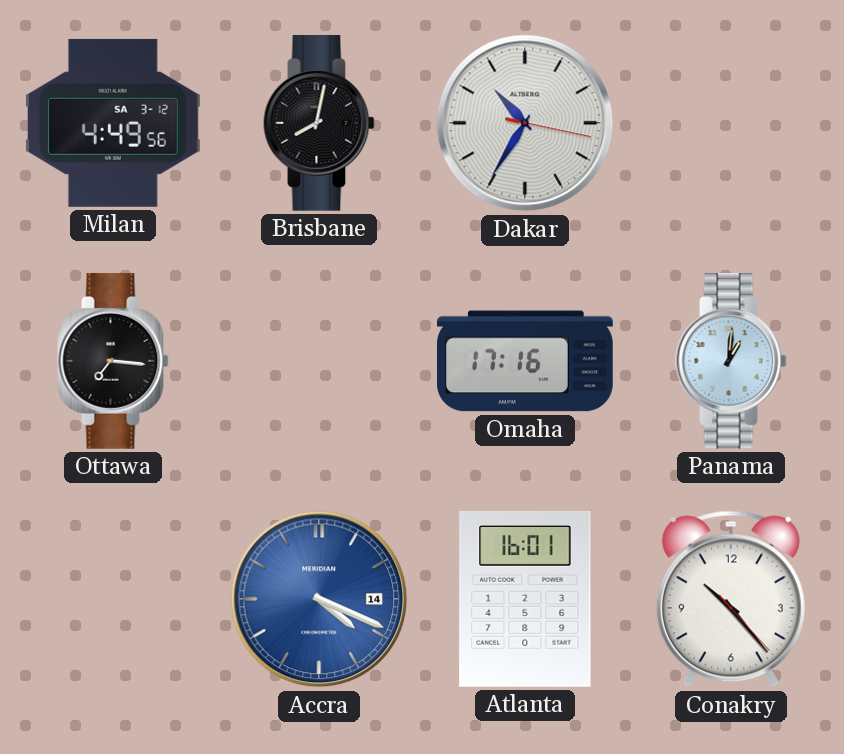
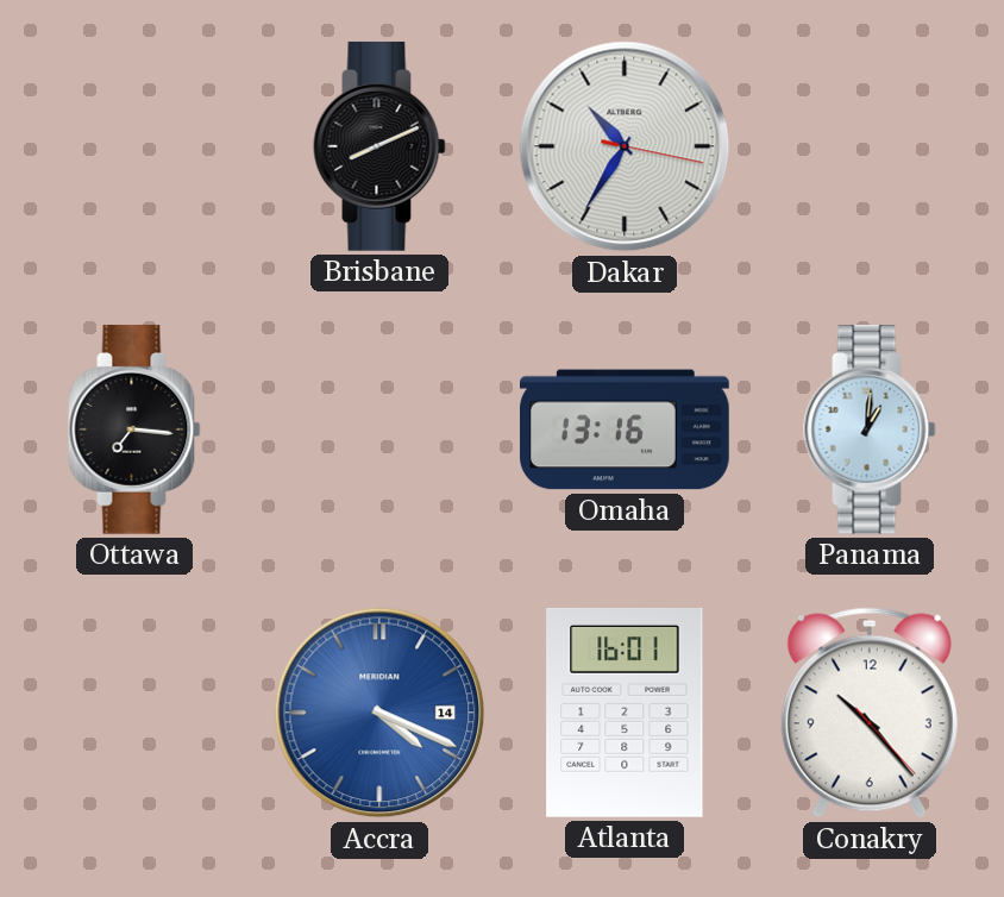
Milan: 4:49 -> none
Brisbane: 8:02 -> 8:11
Omaha: 17:16 -> 13:16
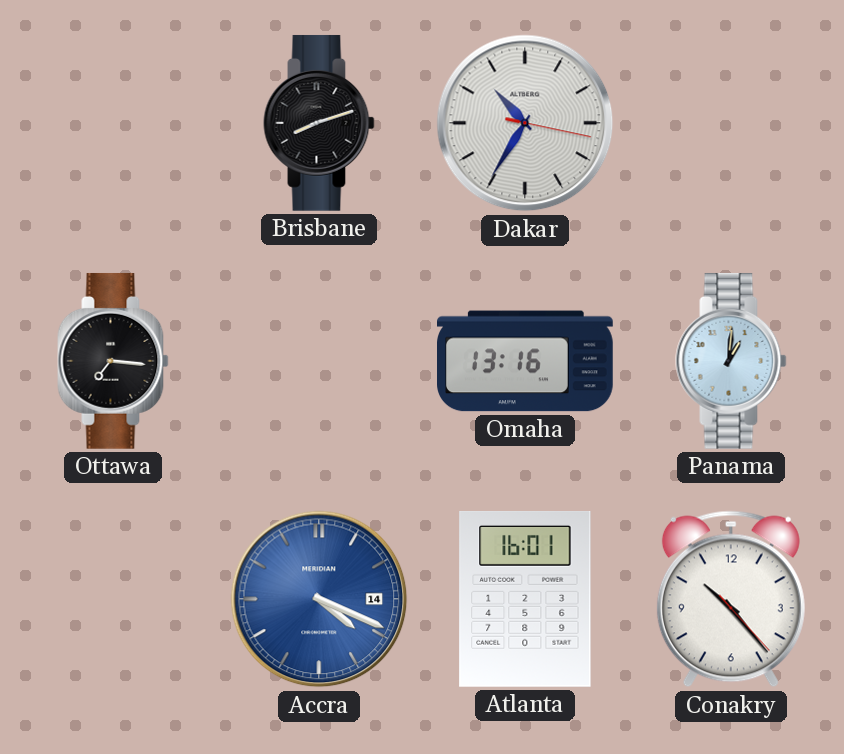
Brisbane: 8:11 -> 8:12
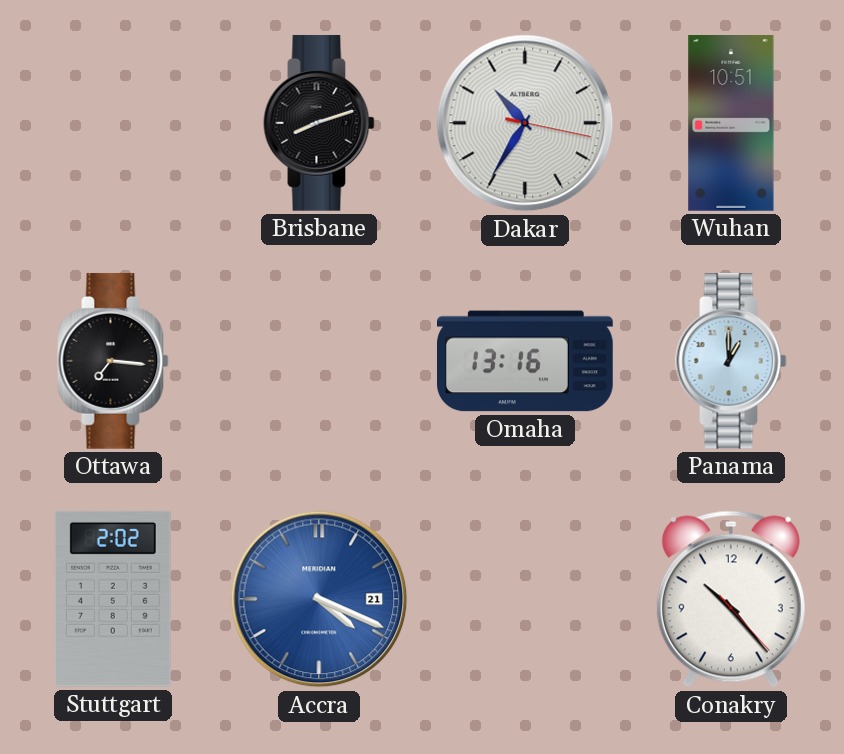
Wuhan: none -> 10:51
Panama: 1:01 -> 1:00
Stuttgart: none -> 2:02
Accra date: 14 -> 21
Atlanta: 16:01 -> none
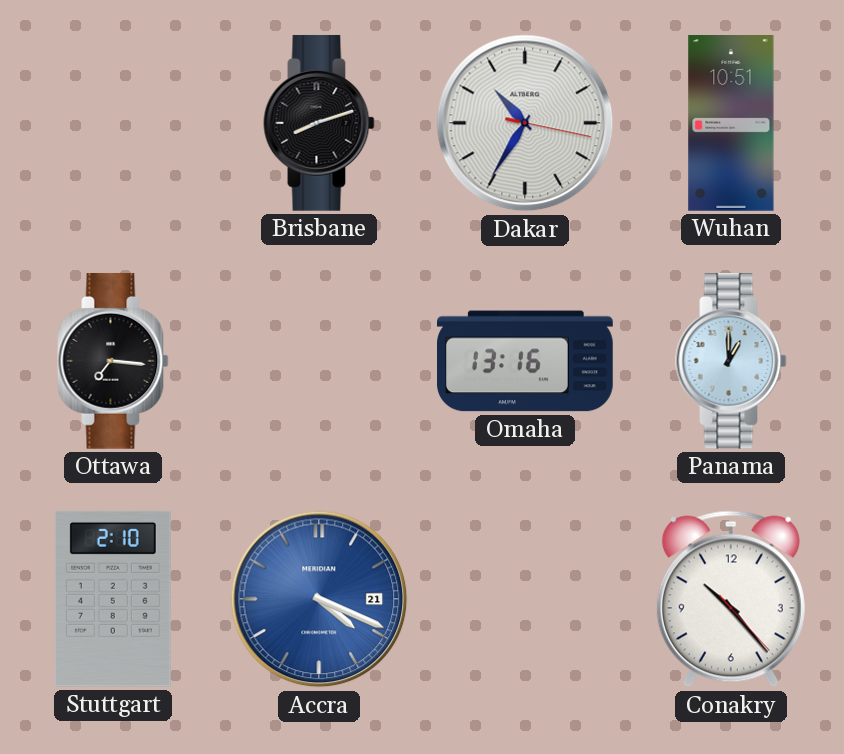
Stuttgart: 2:02 -> 2:10
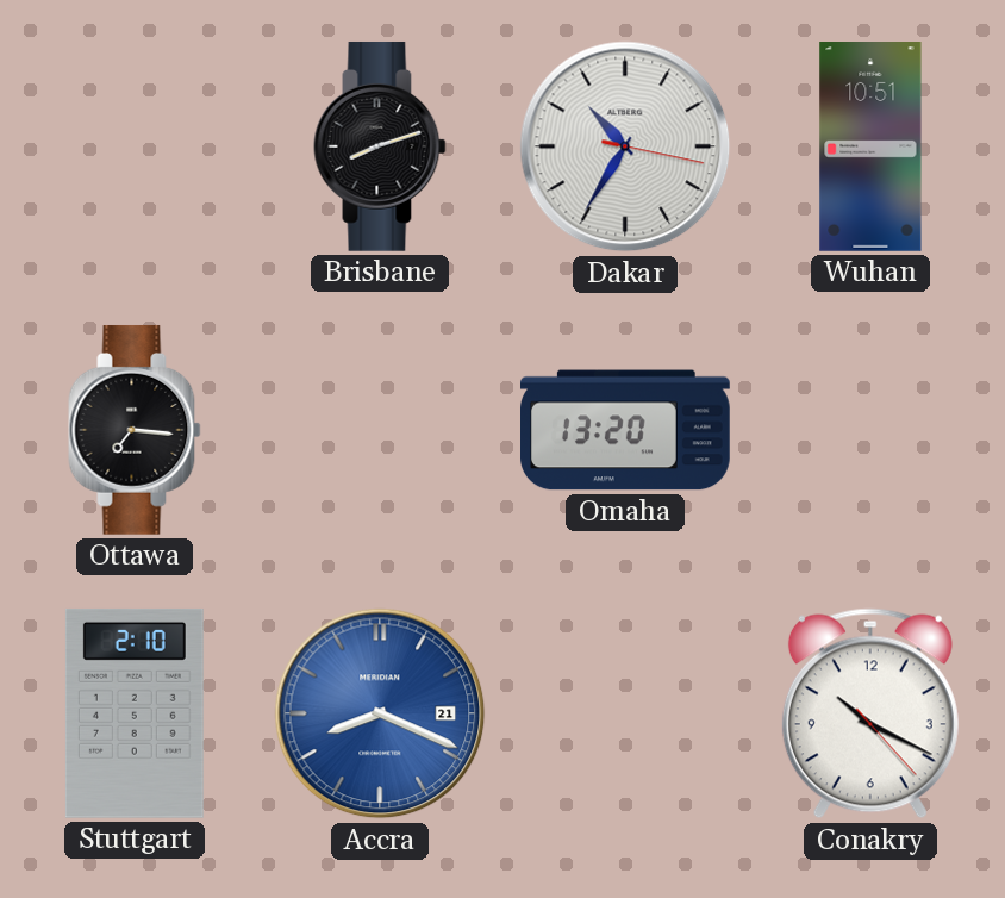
Omaha: 13:16 -> 13:20
Panama: 1:00 -> none
Accra: 4:19 -> 8:19
Conakry: 10:23 -> 10:19
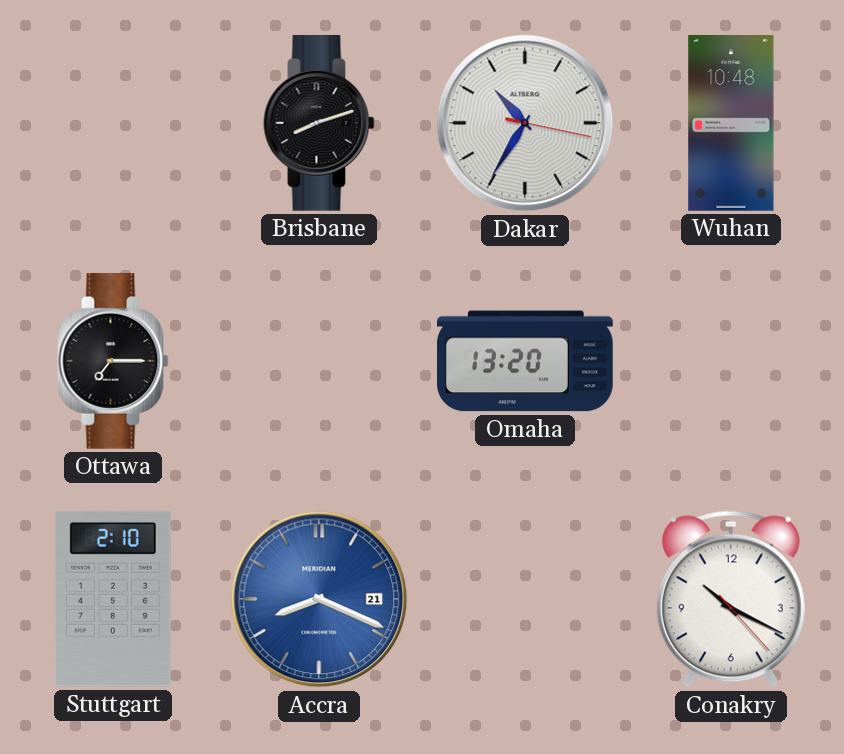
Wuhan: 10:51 -> 10:48
Ottawa: 7:16 -> 7:15
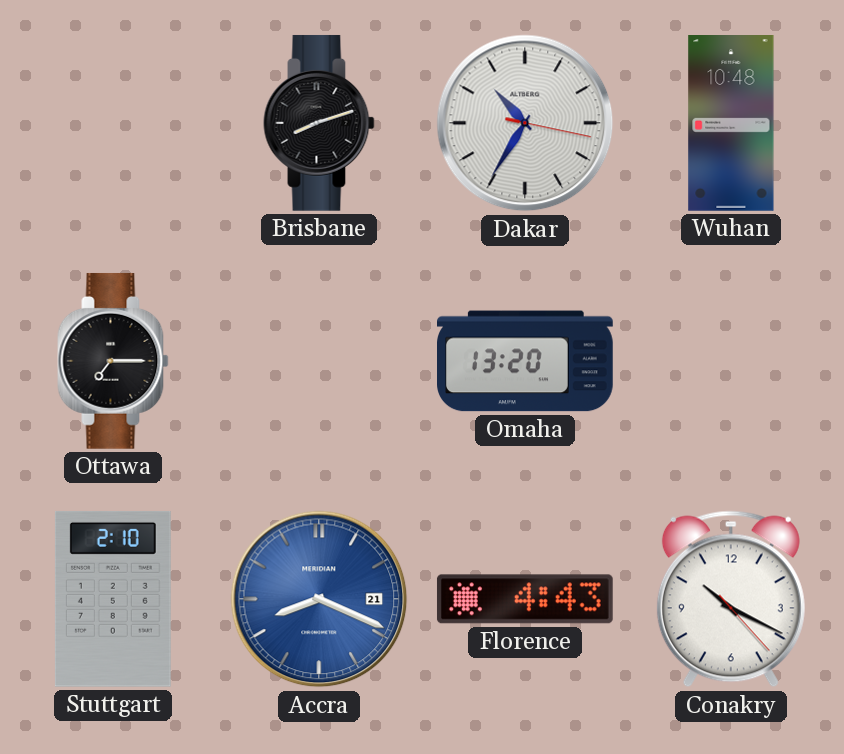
Florence: none -> 4:43
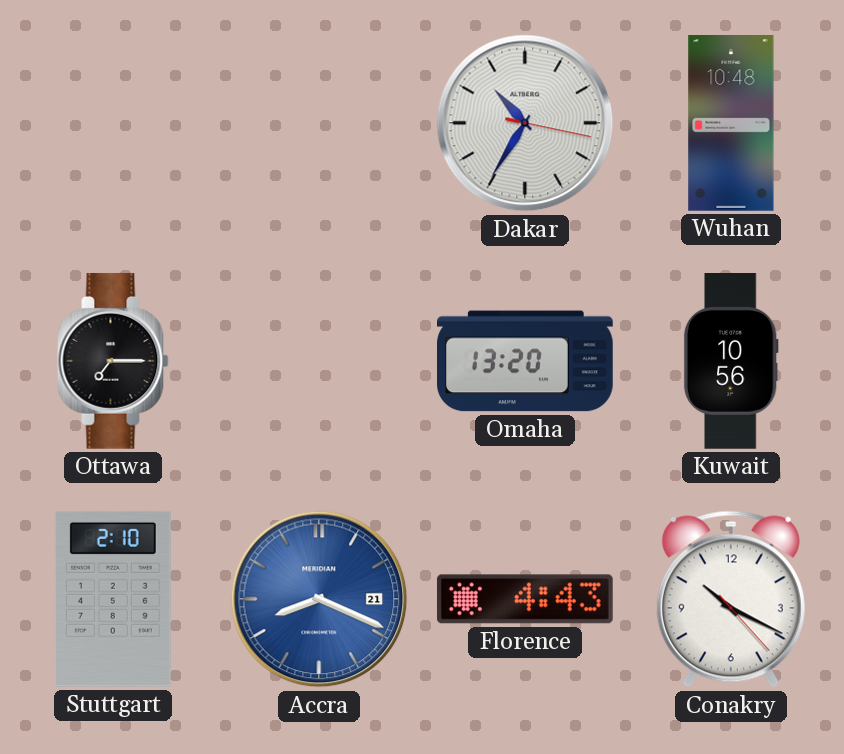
Brisbane: 8:12 -> none
Kuwait: none -> 10:56
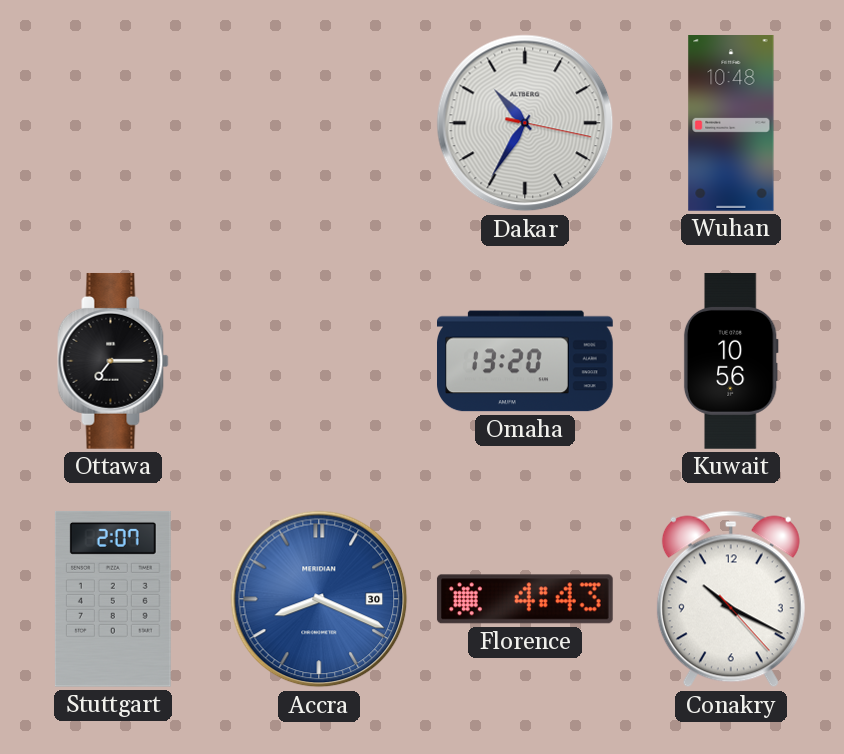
Stuttgart: 2:10 -> 2:07
Accra date: 21 -> 30
